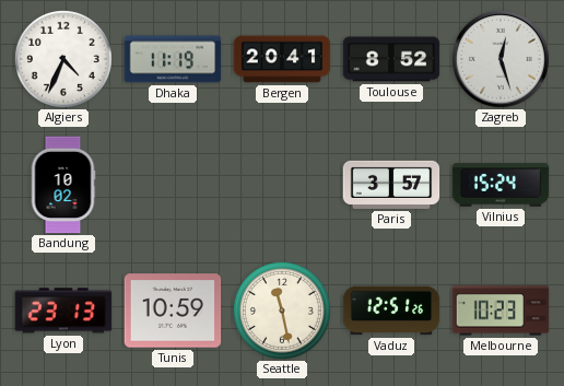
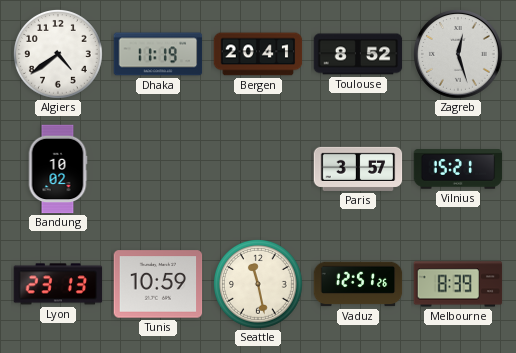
Algiers: 4:34 -> 4:39
Vilnius: 15:24 -> 15:21
Melbourne: 10:23 -> 8:39
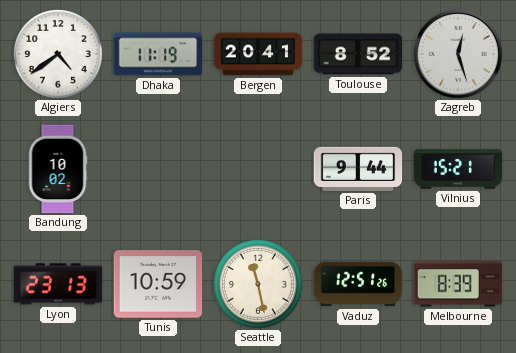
Paris: 3:57 -> 9:44
